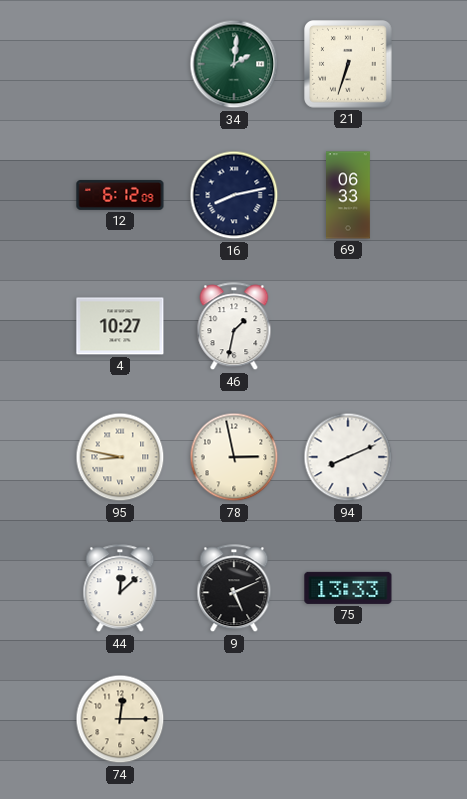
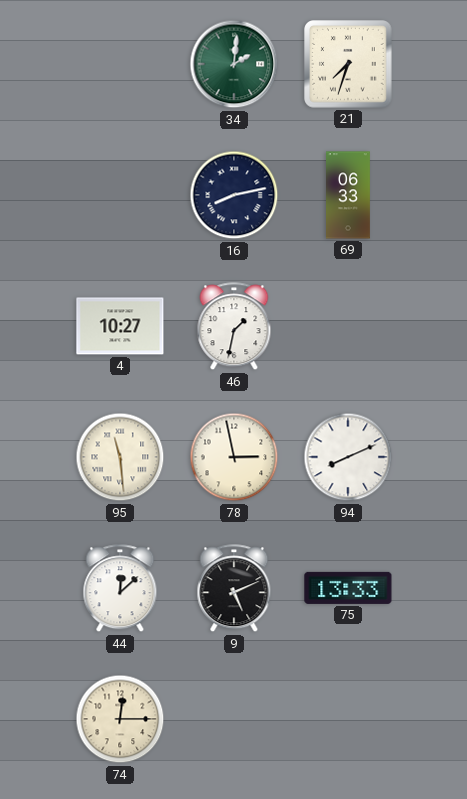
21: 6:33 -> 7:33
12: 6:12 -> none
95: 8:47 -> 11:29
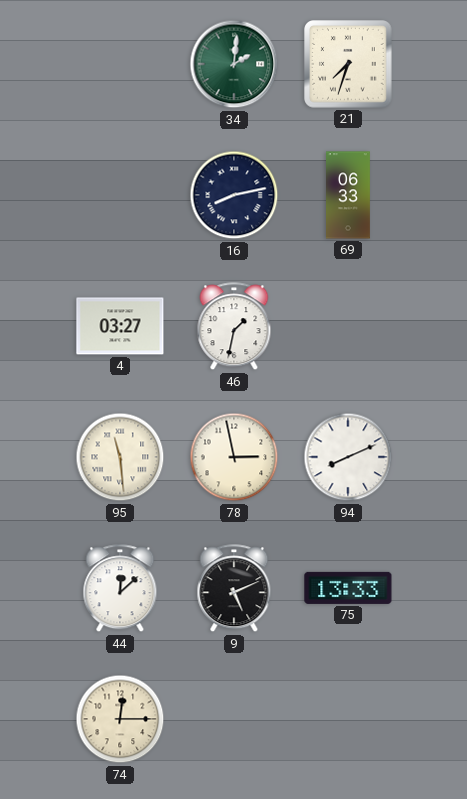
4: 10:27 -> 03:27
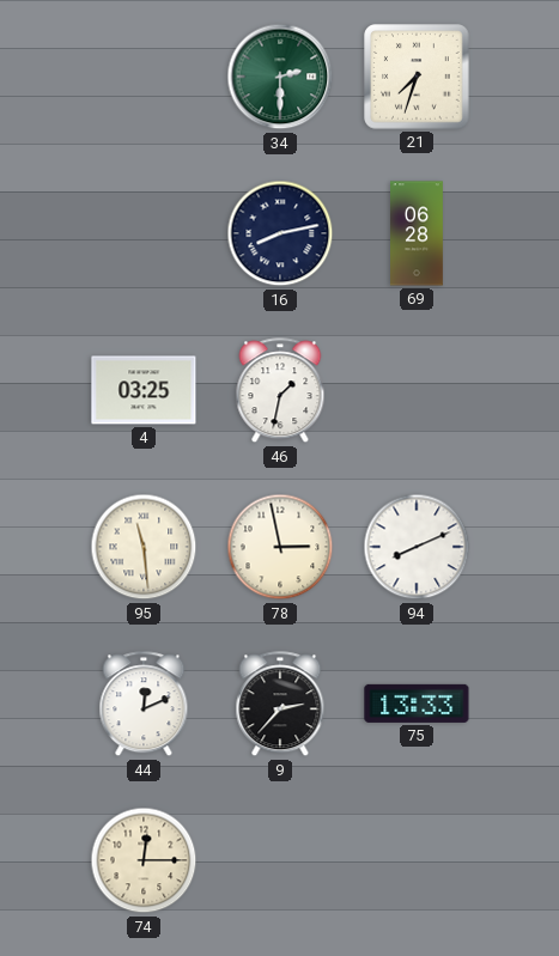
34: 2:01 -> 2:30
69: 06:33 -> 06:28
4: 03:27 -> 03:25
44: 12:08 -> 12:11
9: 5:11 -> 2:37
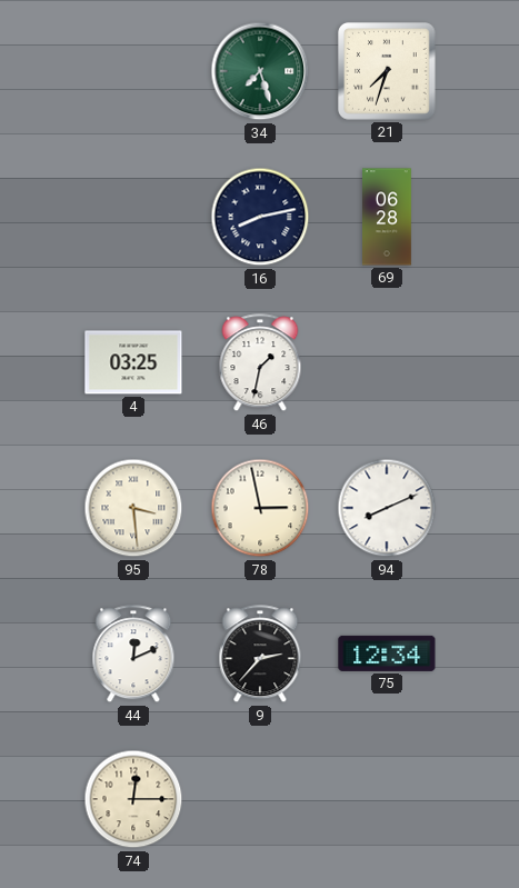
34: 2:30 -> 7:27
95: 11:29 -> 3:29
75: 13:33 -> 12:34
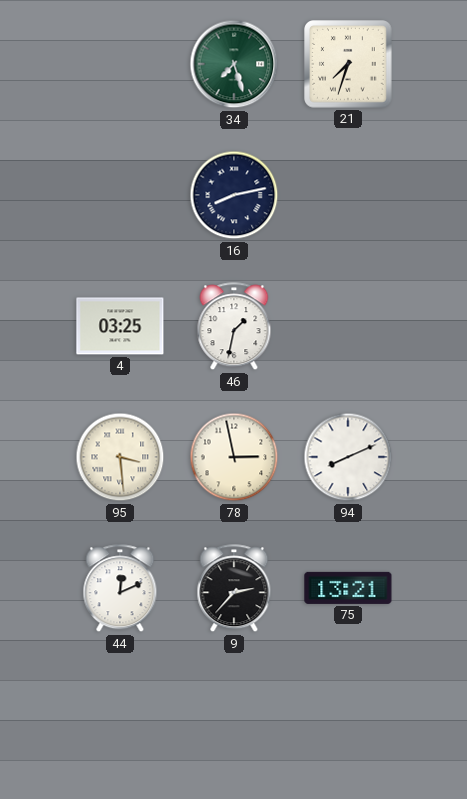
69: 06:28 -> none
75: 12:34 -> 13:21
74: 12:15 -> none
